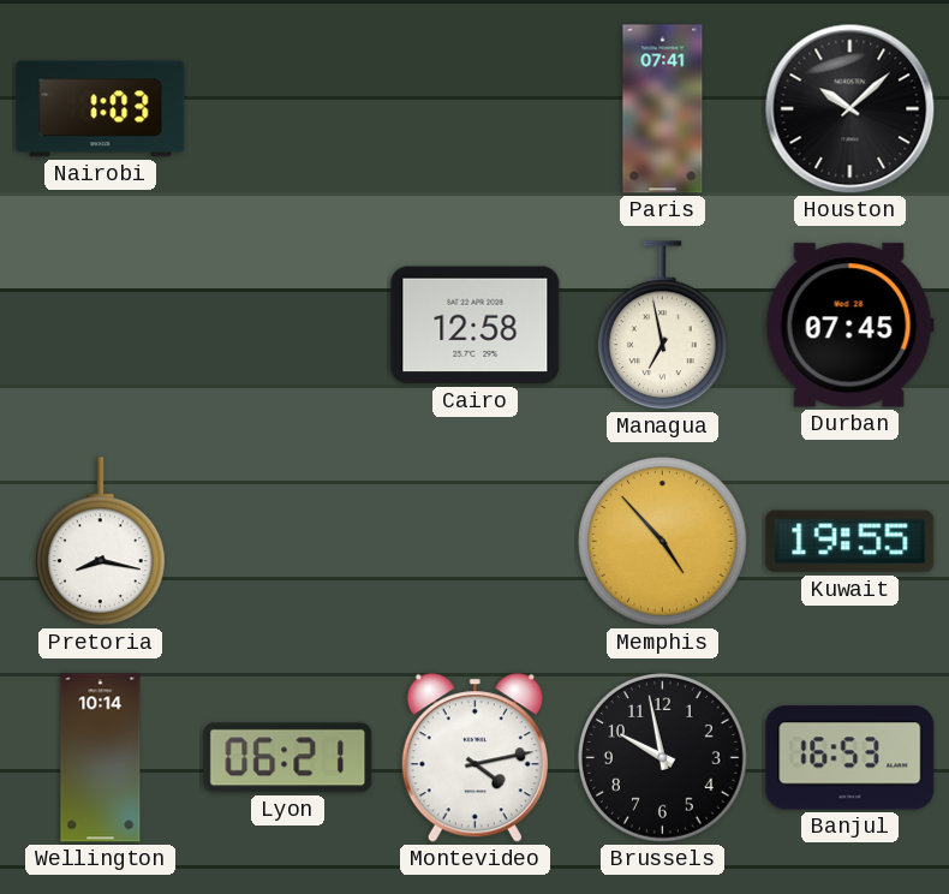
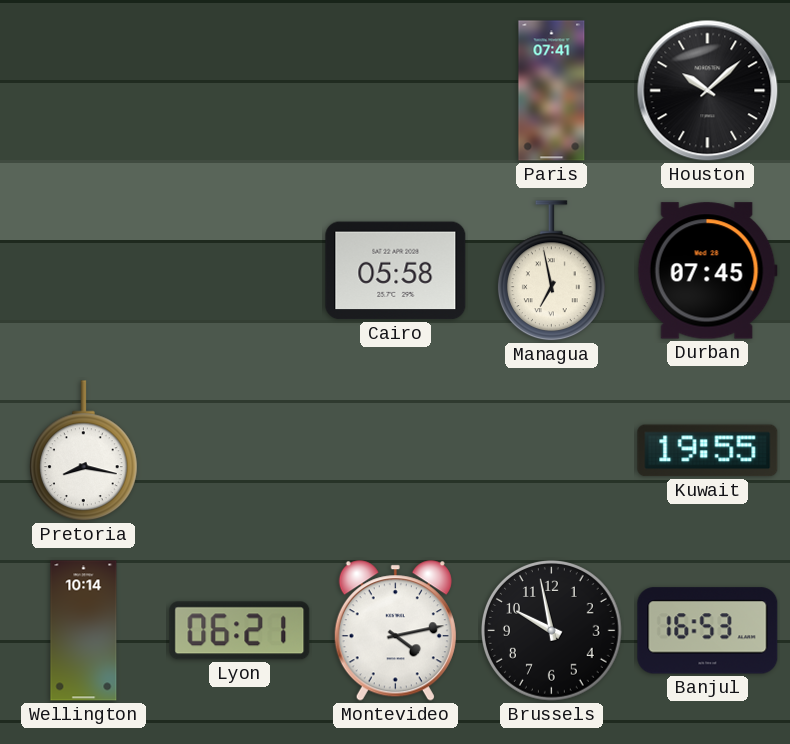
Nairobi: 1:03 -> none
Cairo: 12:58 -> 05:58
Memphis: 4:53 -> none
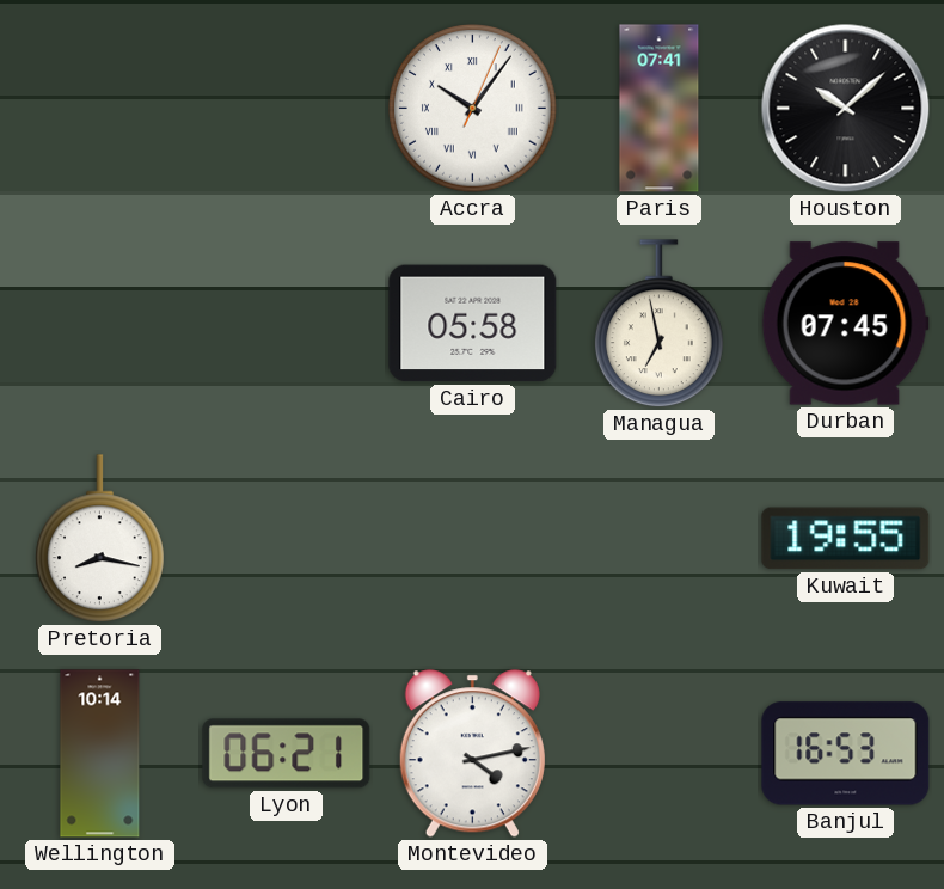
Accra: none -> 10:06
Brussels: 9:58 -> none
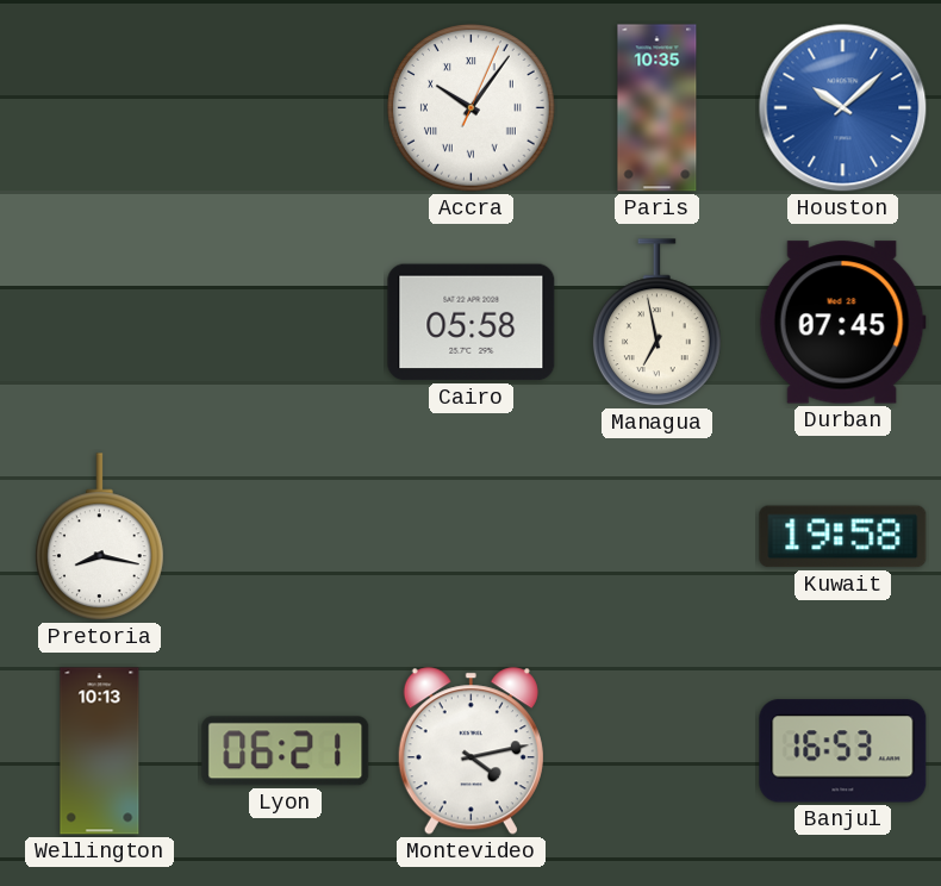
Paris: 07:41 -> 10:35
Houston dial: black -> blue
Kuwait: 19:55 -> 19:58
Wellington: 10:14 -> 10:13
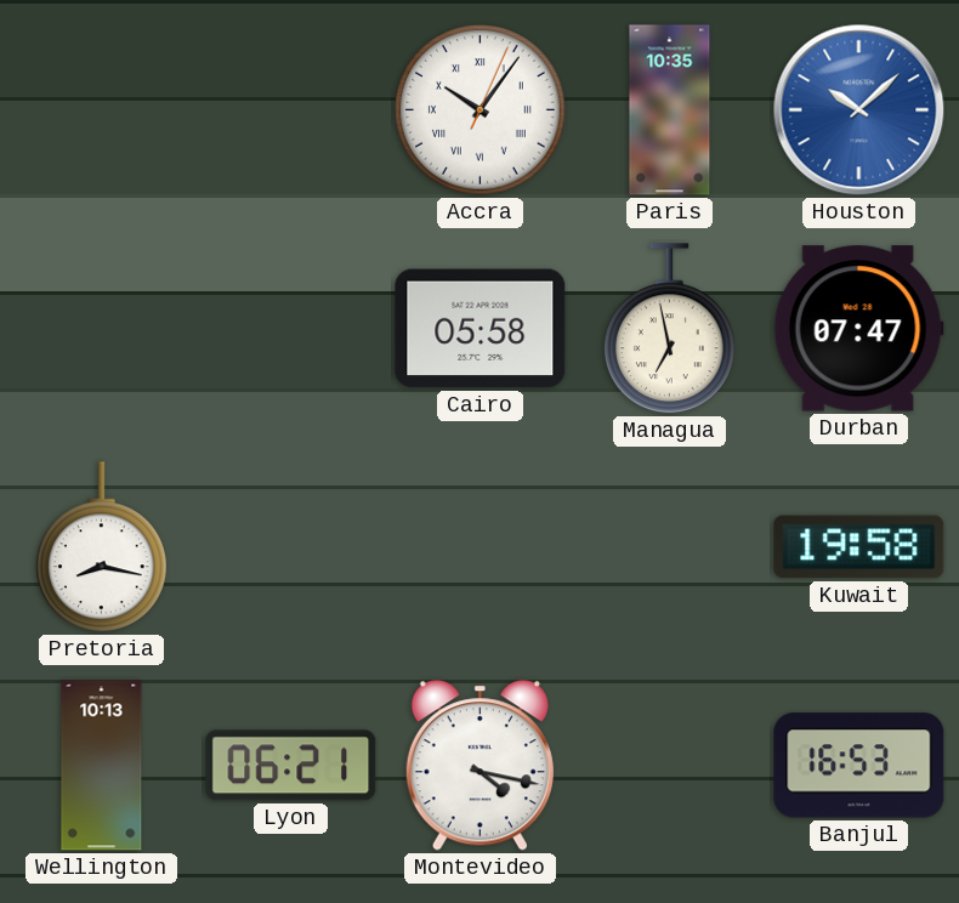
Durban: 07:45 -> 07:47
Montevideo: 4:13 -> 4:17
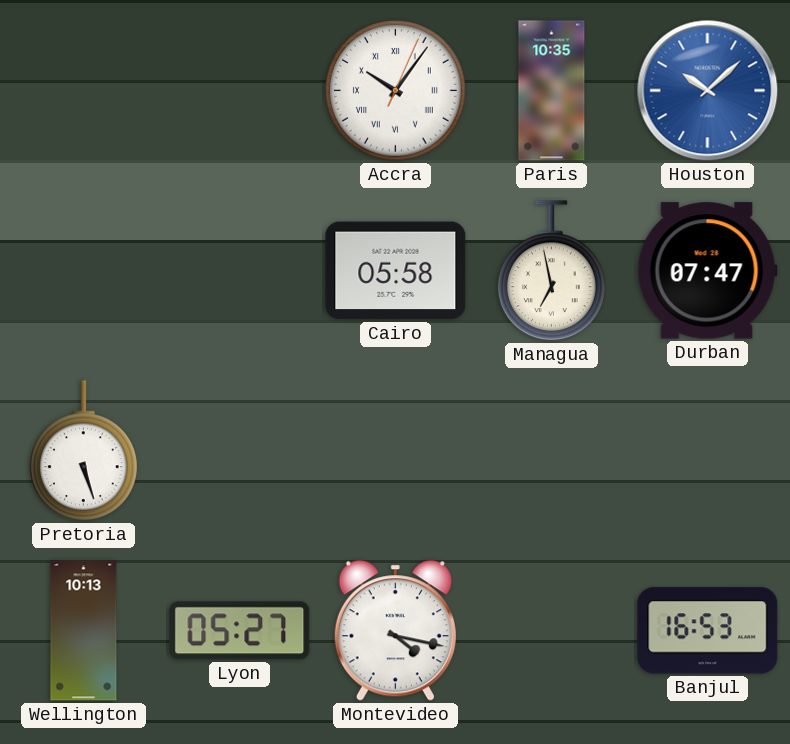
Pretoria: 8:17 -> 5:27
Kuwait: 19:58 -> none
Lyon: 06:21 -> 05:27
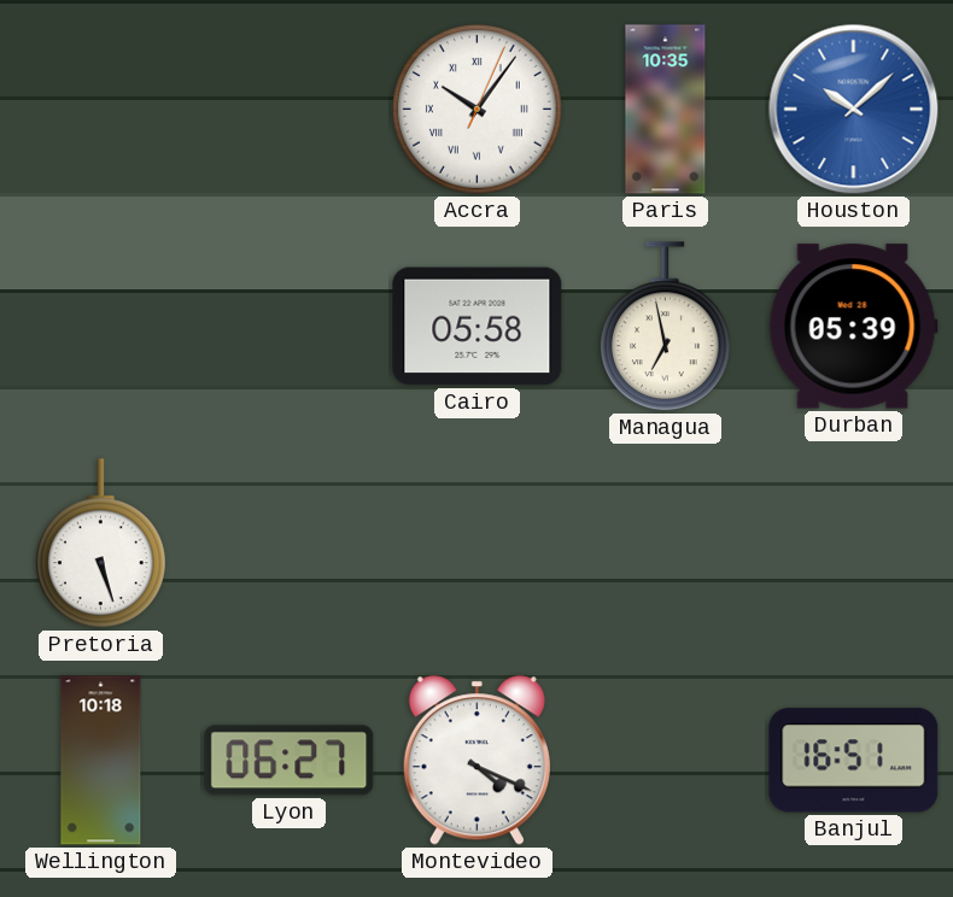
Durban: 07:47 -> 05:39
Wellington: 10:13 -> 10:18
Lyon: 05:27 -> 06:27
Montevideo: 4:17 -> 4:19
Banjul: 16:53 -> 16:51
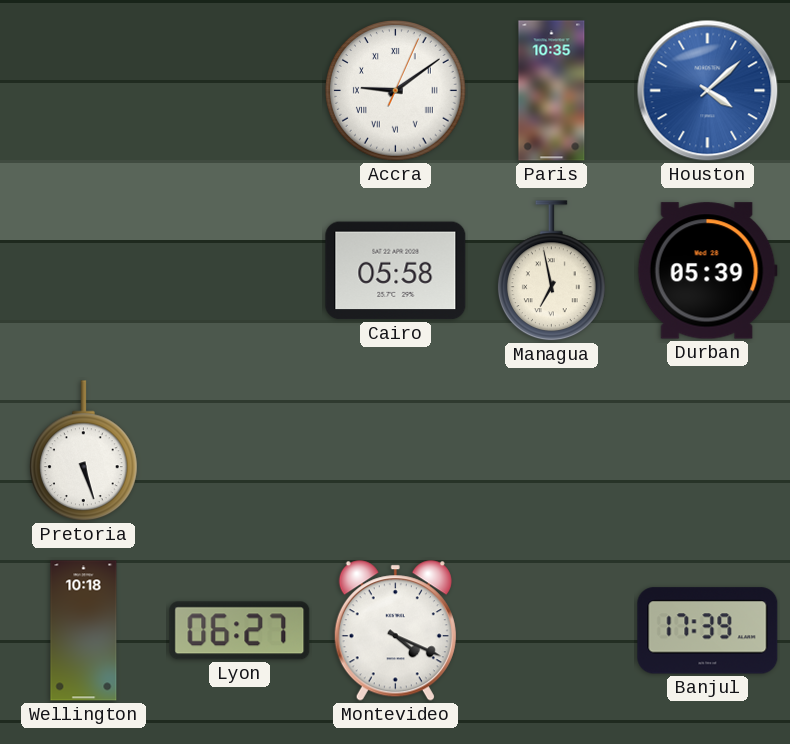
Accra: 10:06 -> 9:09
Houston: 10:08 -> 4:08
Banjul: 16:51 -> 17:39
